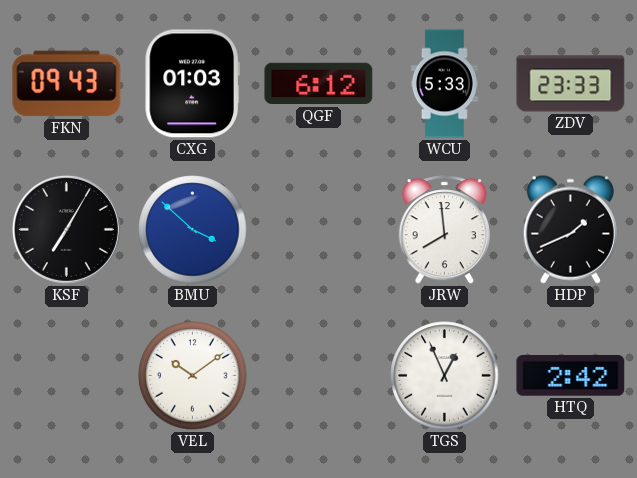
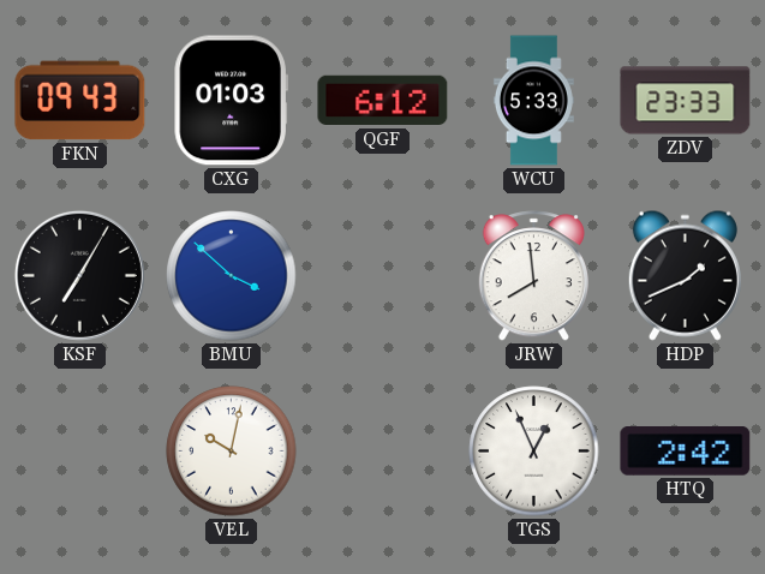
VEL: 10:09 -> 10:02
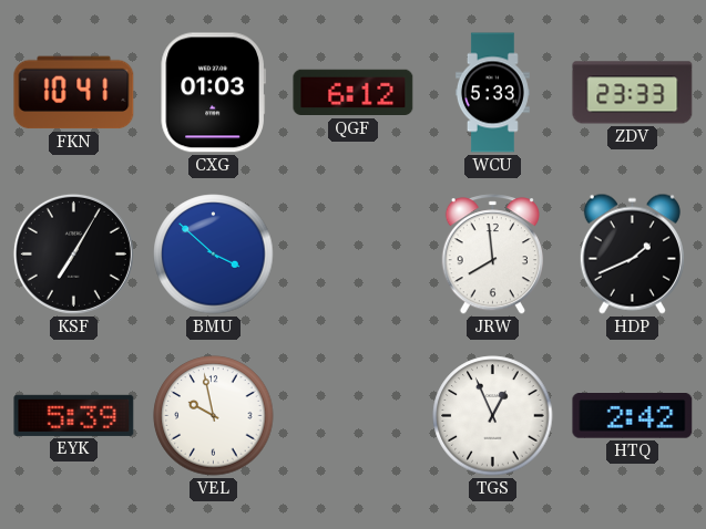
FKN: 09:43 -> 10:41
EYK: none -> 5:39
VEL: 10:02 -> 9:58
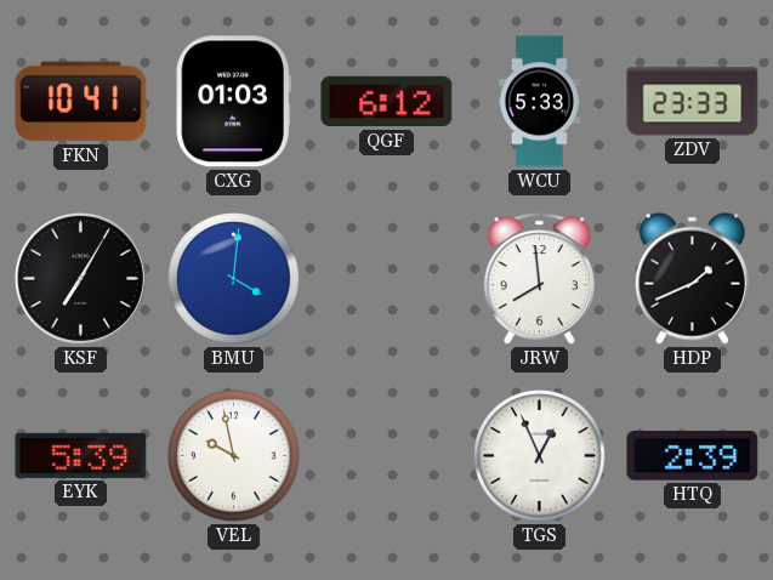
BMU: 3:52 -> 4:01
HTQ: 2:42 -> 2:39
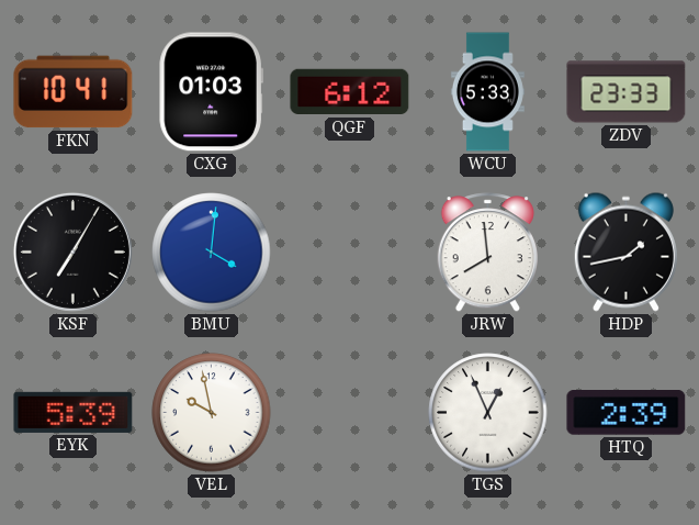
HDP: 1:41 -> 1:43
